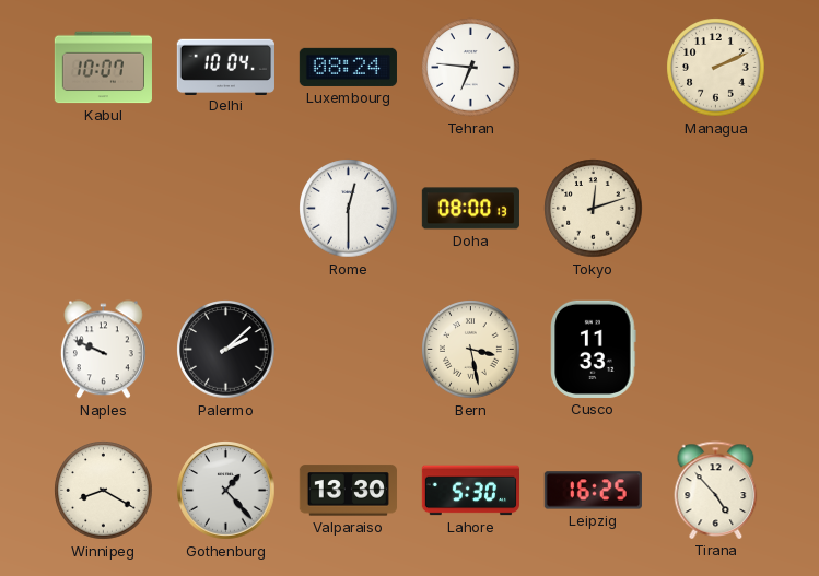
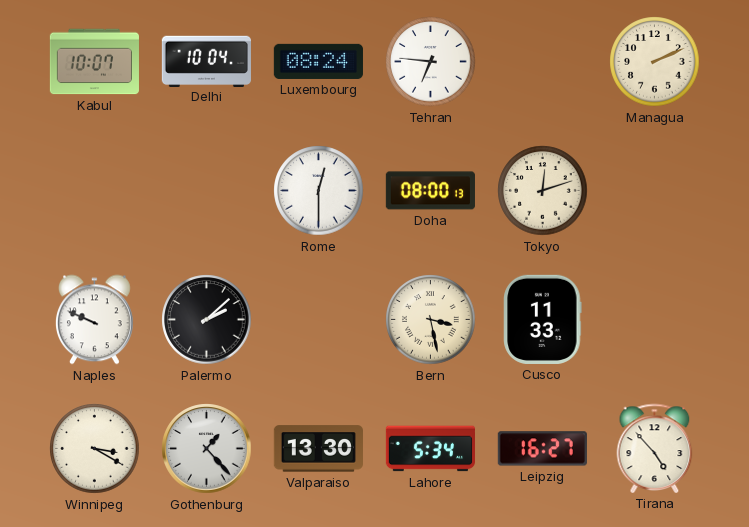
Winnipeg: 8:20 -> 3:20
Lahore: 5:30 -> 5:34
Leipzig: 16:25 -> 16:27
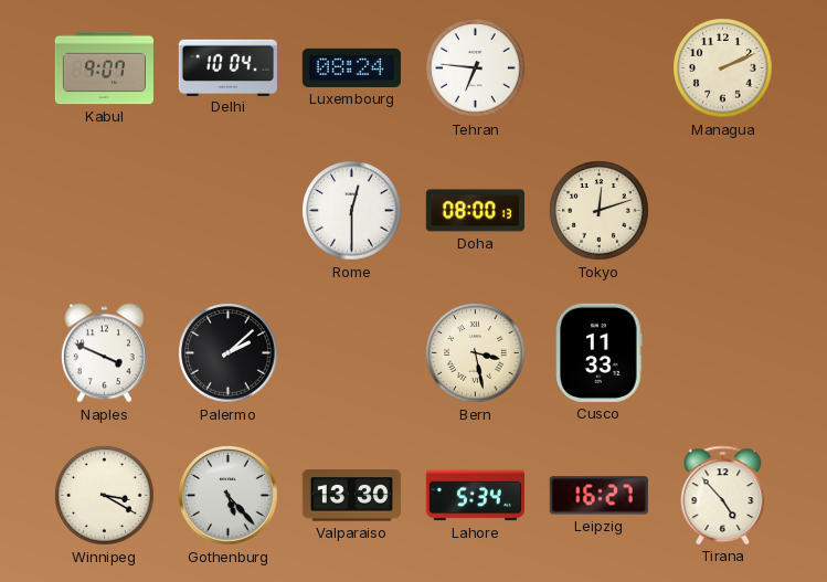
Kabul: 10:07 -> 9:07
Naples: 9:49 -> 3:49
Gothenburg: 1:23 -> 5:23
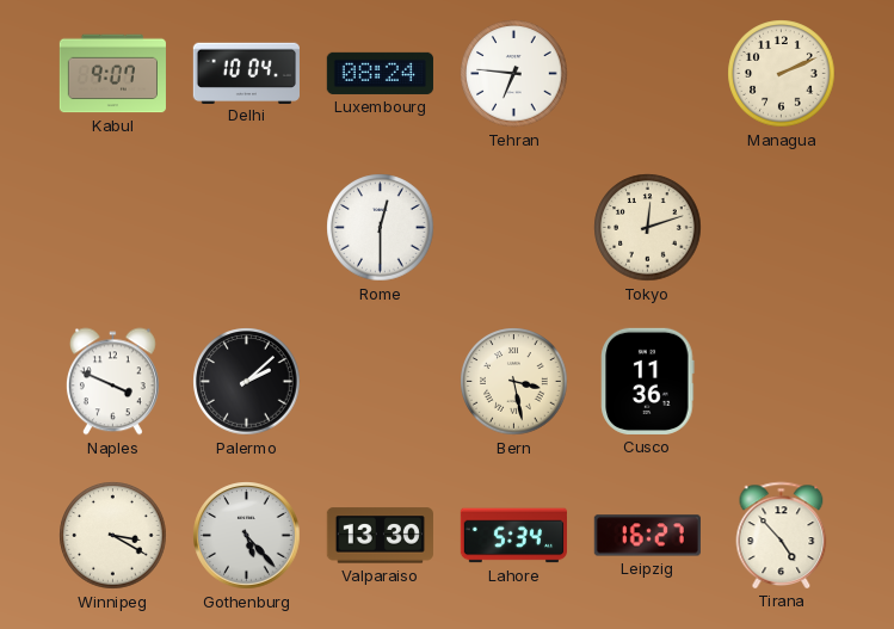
Doha: 08:00 -> none
Cusco: 11:33 -> 11:36
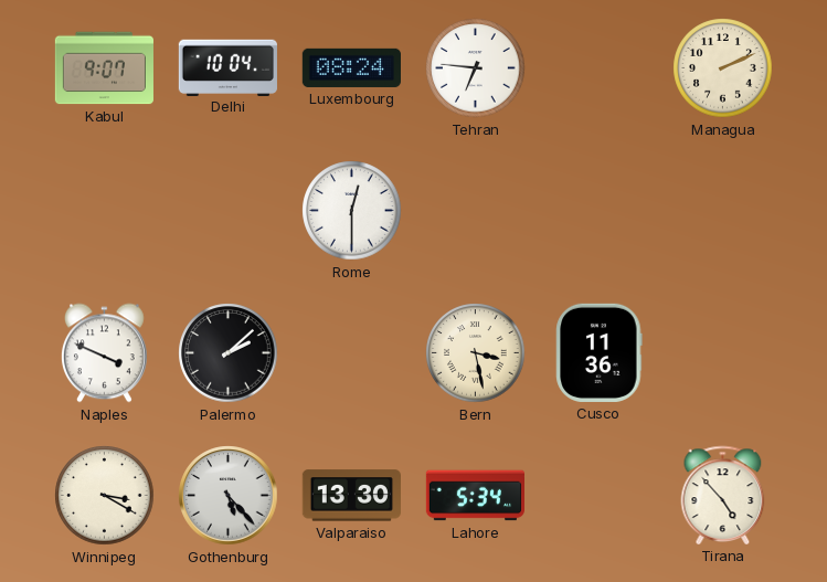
Tokyo: 12:12 -> none
Leipzig: 16:27 -> none
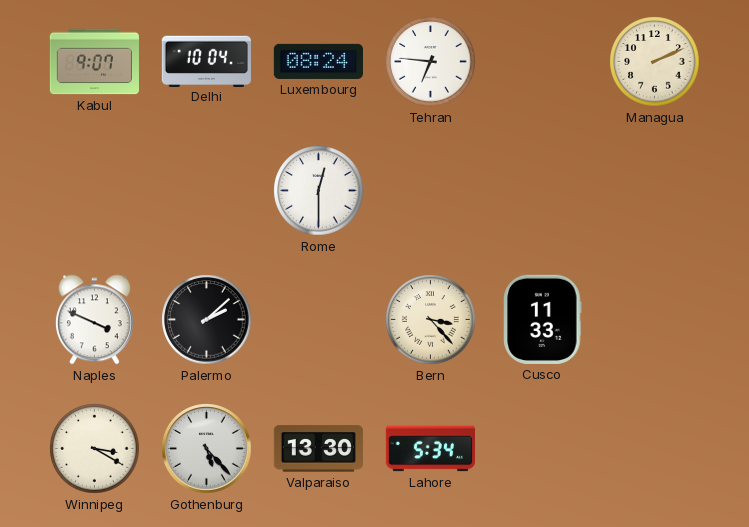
Bern: 3:28 -> 3:23
Cusco: 11:36 -> 11:33
Tirana: 4:53 -> none
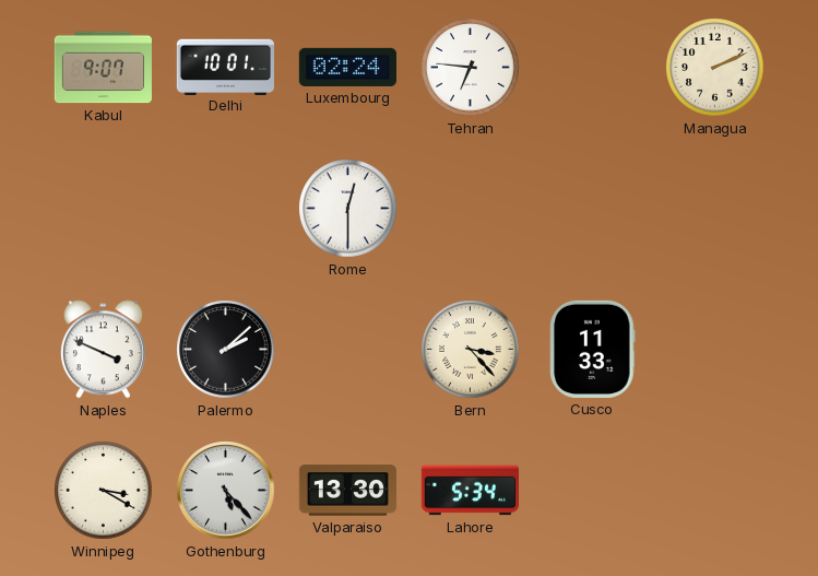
Delhi: 10:04 -> 10:01
Luxembourg: 08:24 -> 02:24
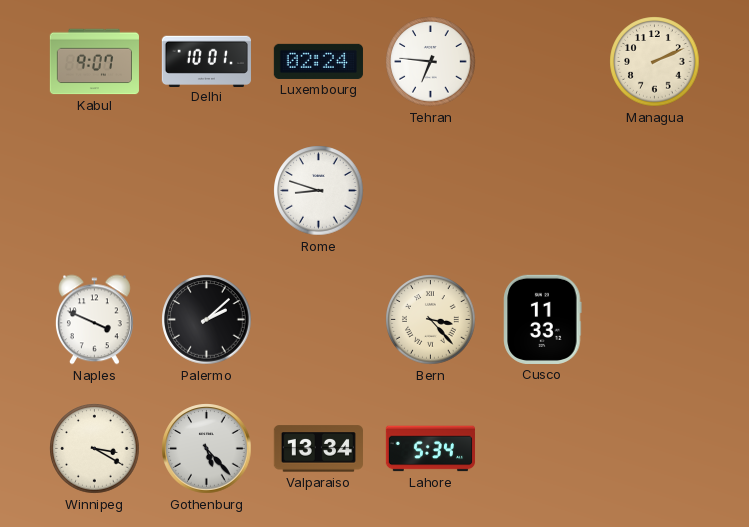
Rome: 12:30 -> 8:48
Valparaiso: 13:30 -> 13:34
